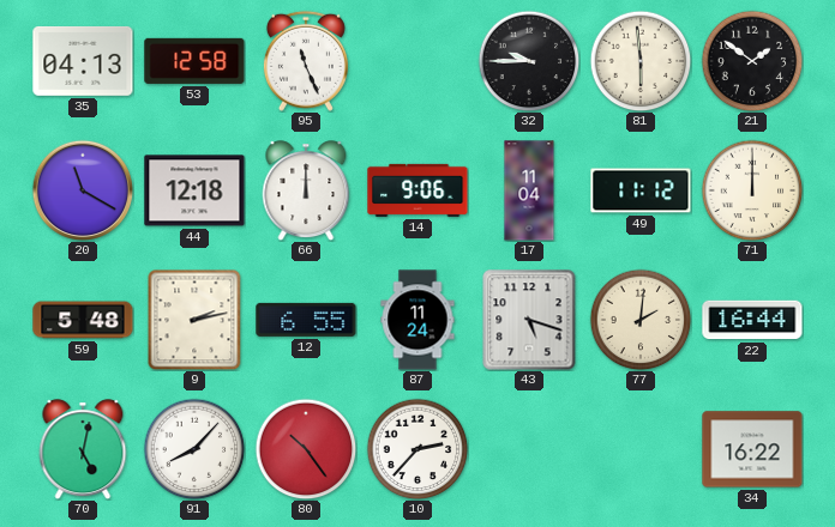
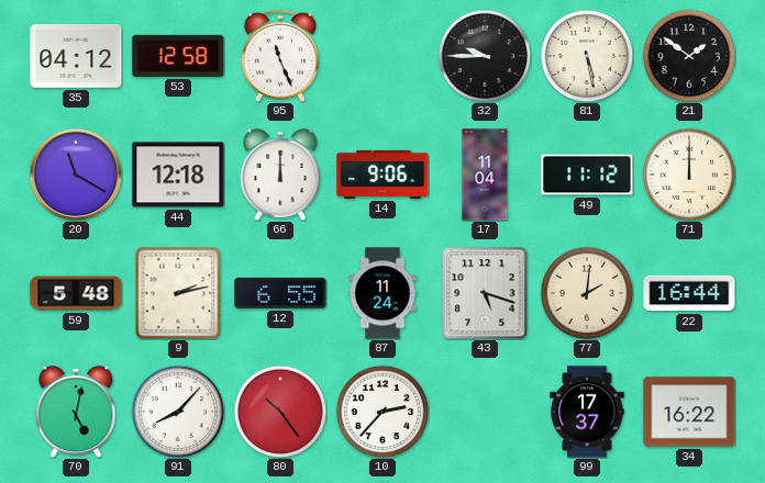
35: 04:13 -> 04:12
81: 5:59 -> 5:28
99: none -> 17:37
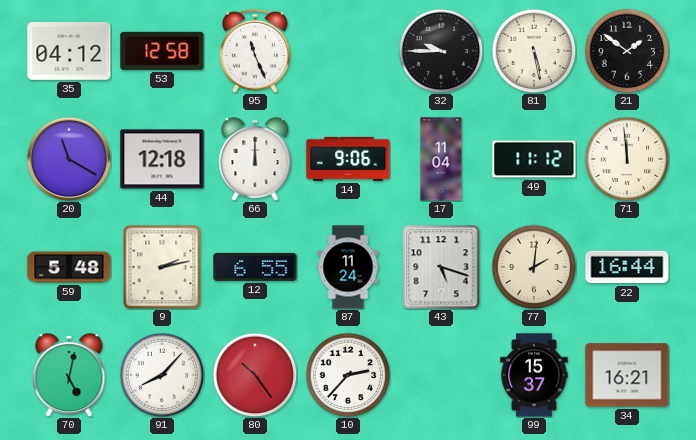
71: 12:00 -> 11:59
99: 17:37 -> 15:37
34: 16:22 -> 16:21
